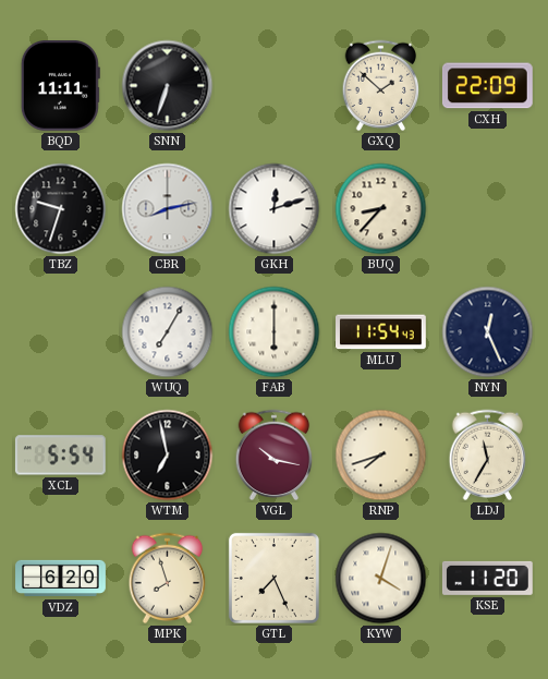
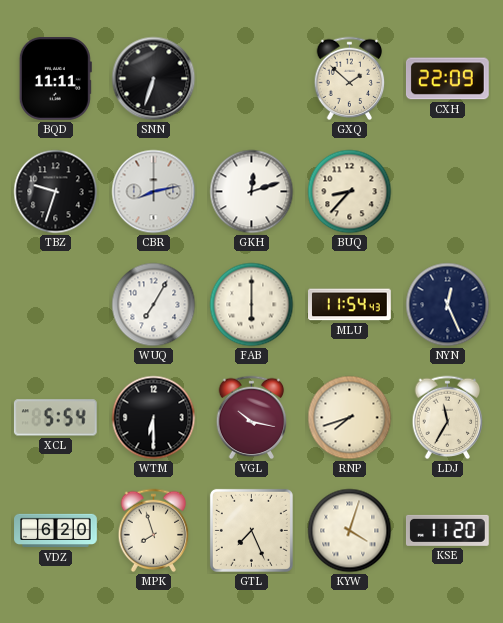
WTM: 6:58 -> 6:30
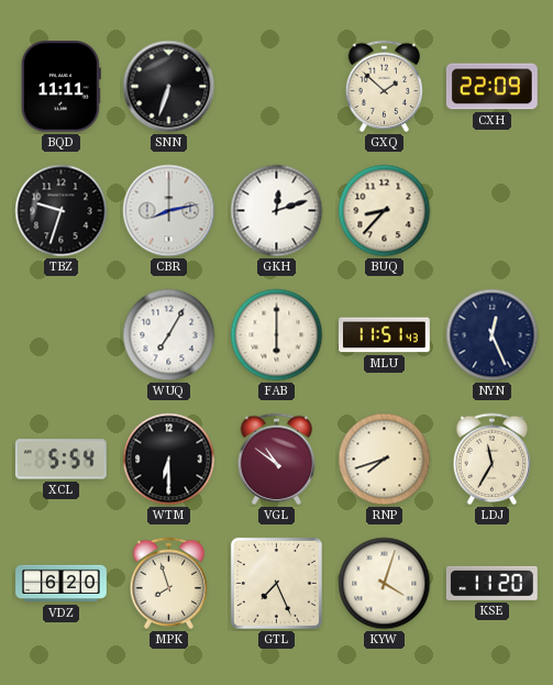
MLU: 11:54 -> 11:51
VGL: 10:17 -> 10:51
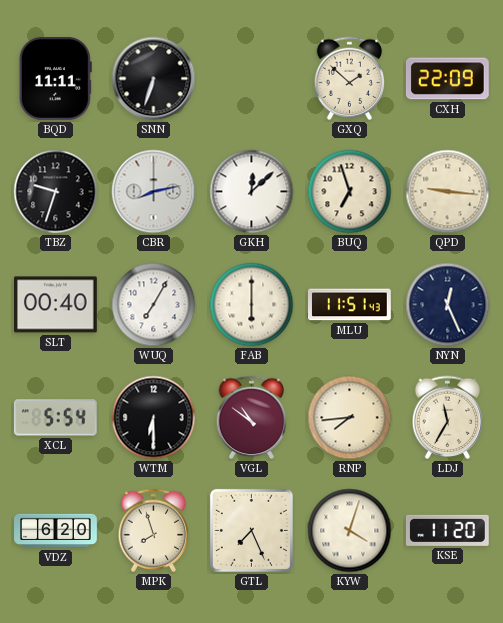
GKH: 12:12 -> 12:08
BUQ: 8:37 -> 6:57
QPD: none -> 9:16
SLT: none -> 00:40
RNP: 7:42 -> 7:44
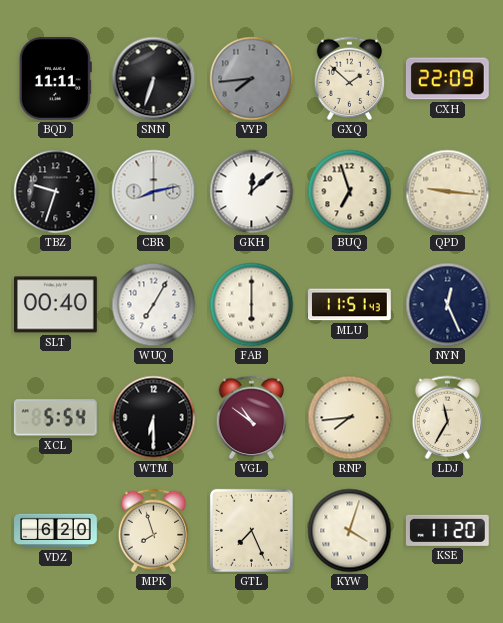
VYP: none -> 7:44
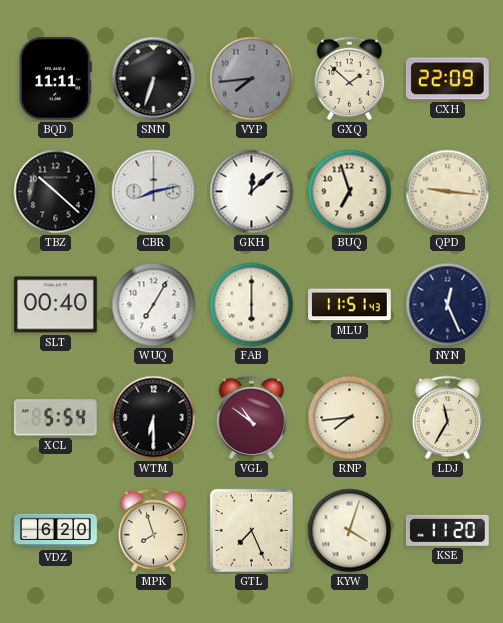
TBZ: 9:33 -> 10:22
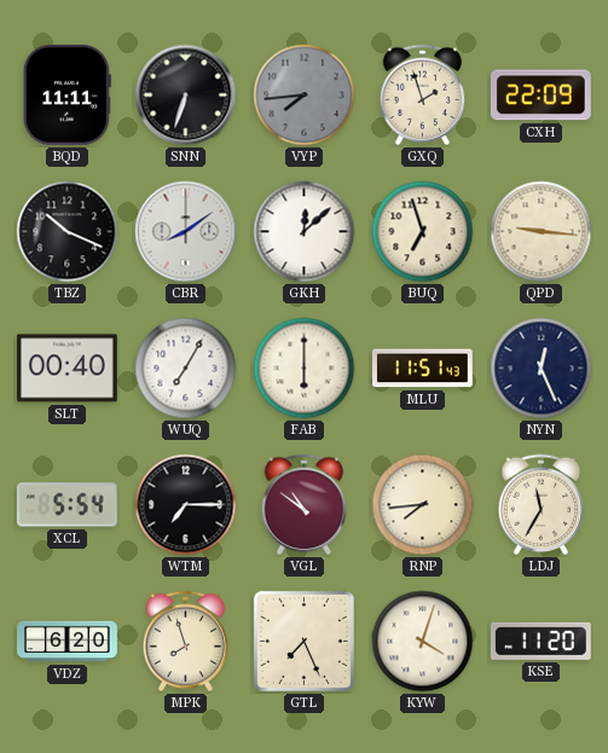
GXQ: 1:52 -> 1:57
TBZ: 10:22 -> 10:19
CBR: 8:13 -> 8:09
WTM: 6:30 -> 7:15
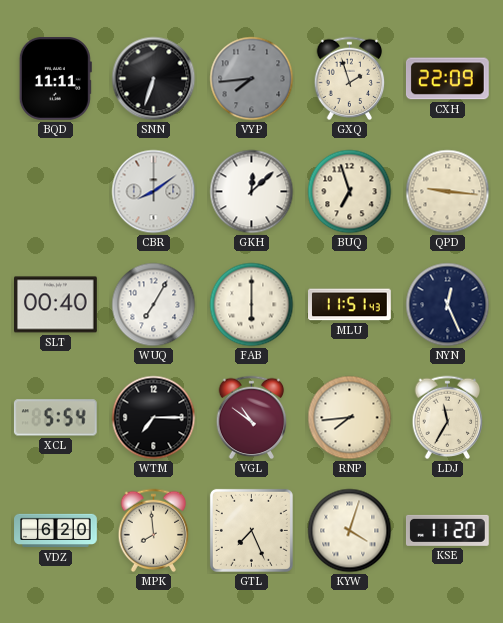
TBZ: 10:19 -> none
MPK: 7:57 -> 7:59
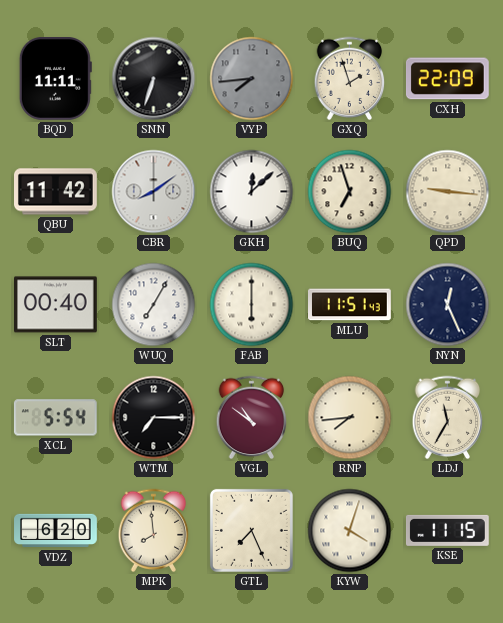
QBU: none -> 11:42
KSE: 11:20 -> 11:15
